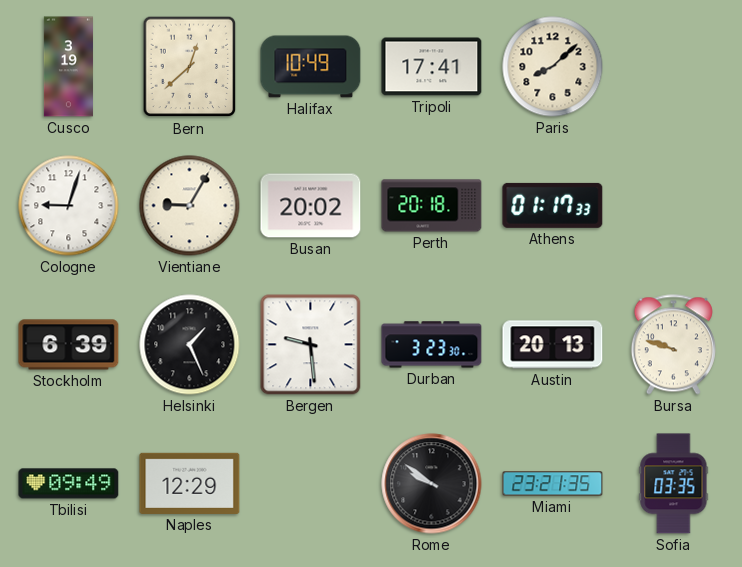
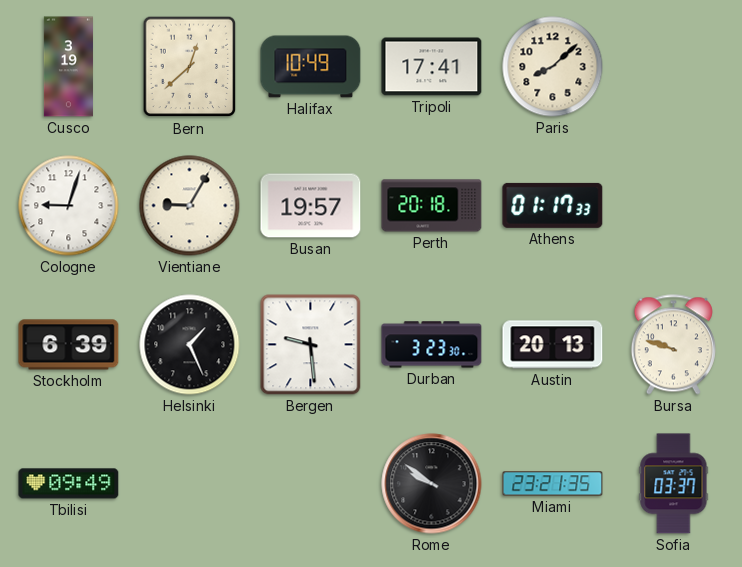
Busan: 20:02 -> 19:57
Naples: 12:29 -> none
Sofia: 03:35 -> 03:37
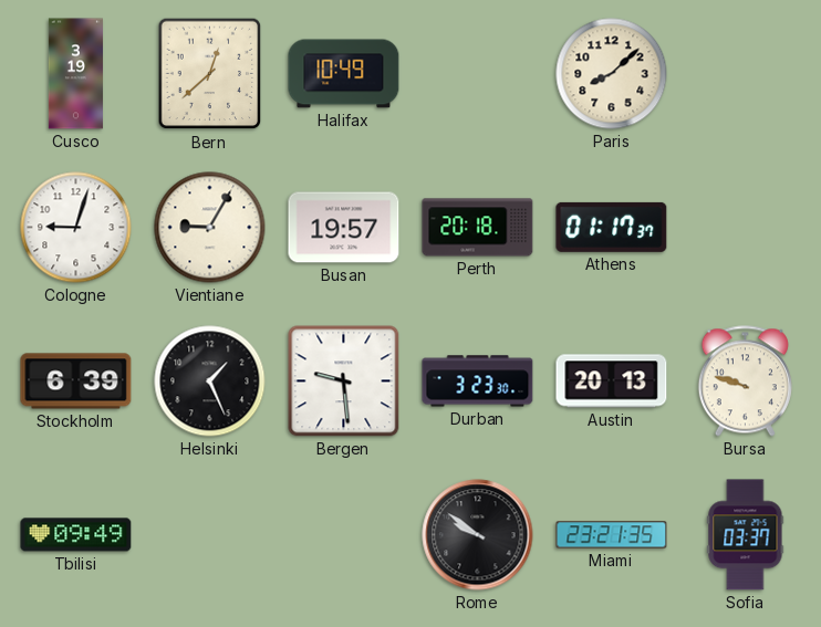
Tripoli: 17:41 -> none
Athens: 01:17:33 -> 01:17:37
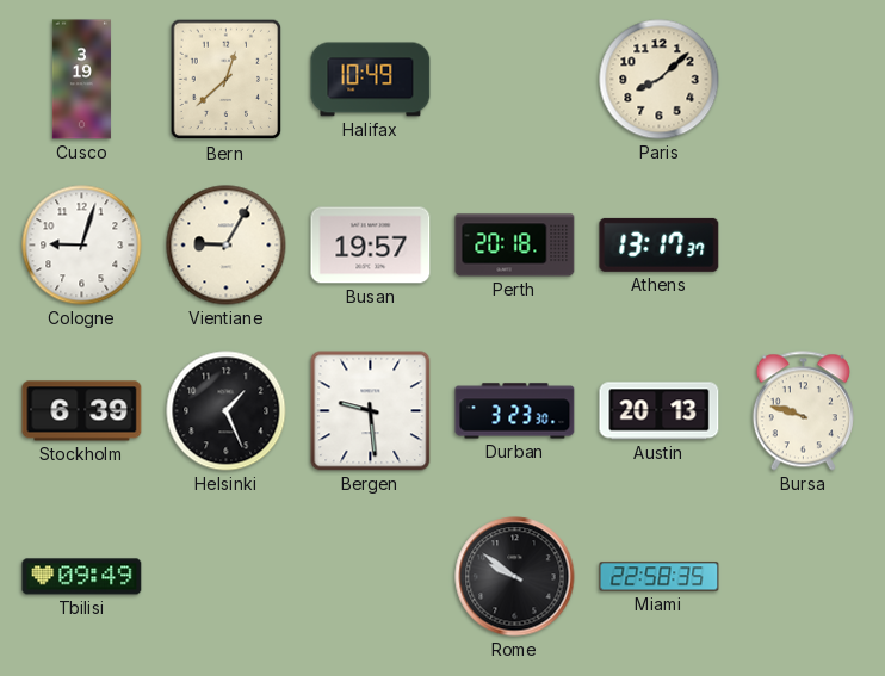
Athens: 01:17 -> 13:17
Miami: 23:21 -> 22:58
Sofia: 03:37 -> none
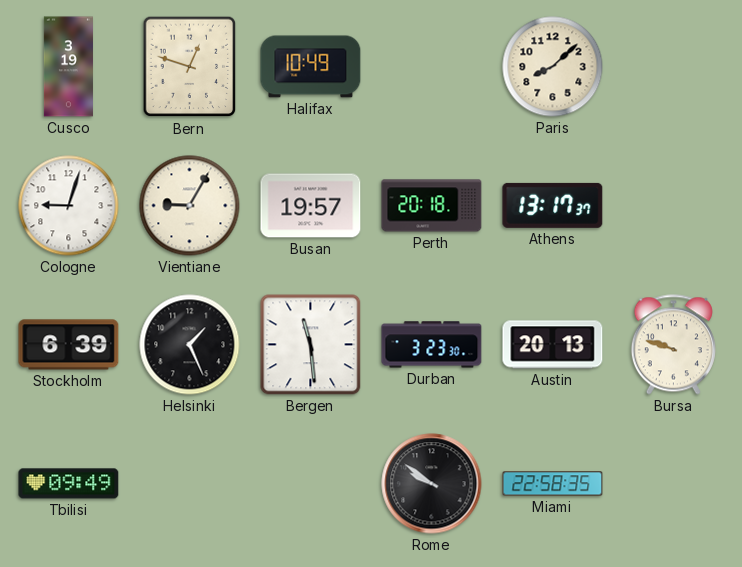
Bern: 12:38 -> 12:48
Bergen: 9:29 -> 11:29
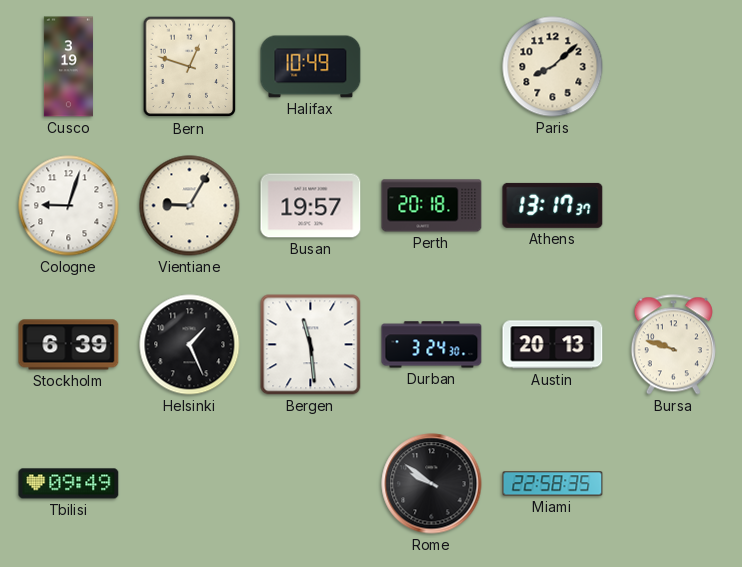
Durban: 3:23 -> 3:24
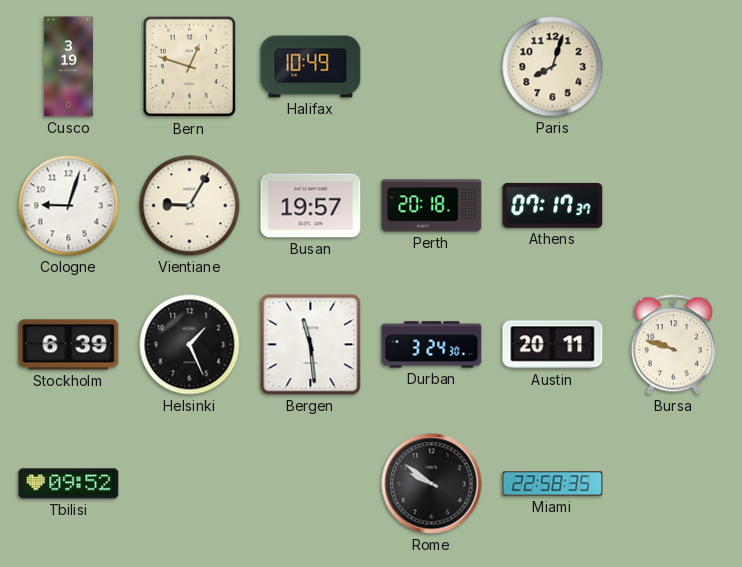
Paris: 8:08 -> 8:03
Athens: 13:17 -> 07:17
Austin: 20:13 -> 20:11
Tbilisi: 09:49 -> 09:52
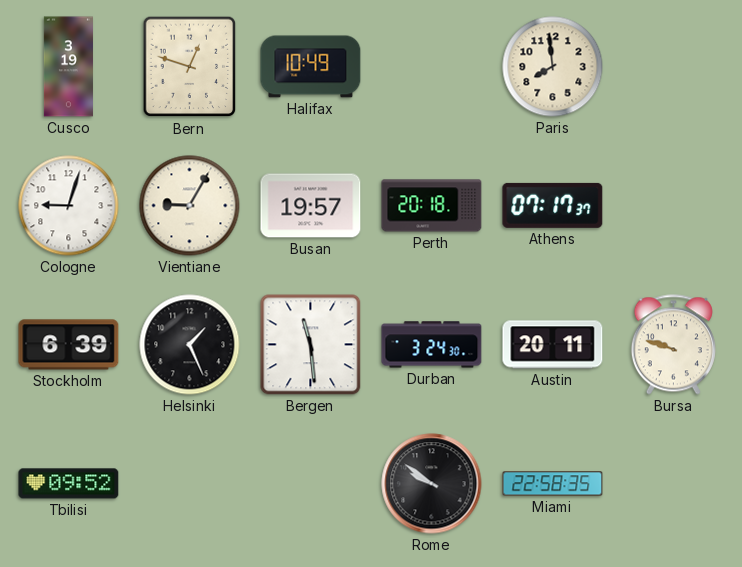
Paris: 8:03 -> 7:59
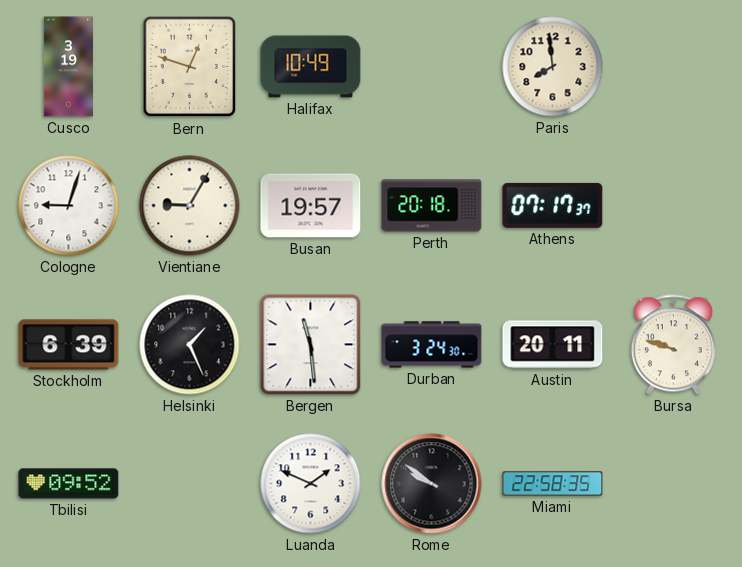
Luanda: none -> 1:49
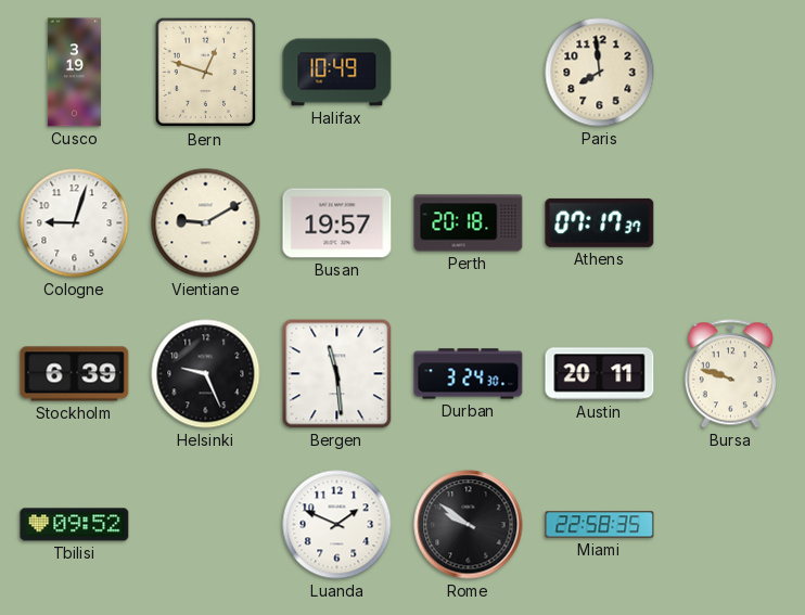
Vientiane: 9:05 -> 9:10
Helsinki: 1:26 -> 9:26
